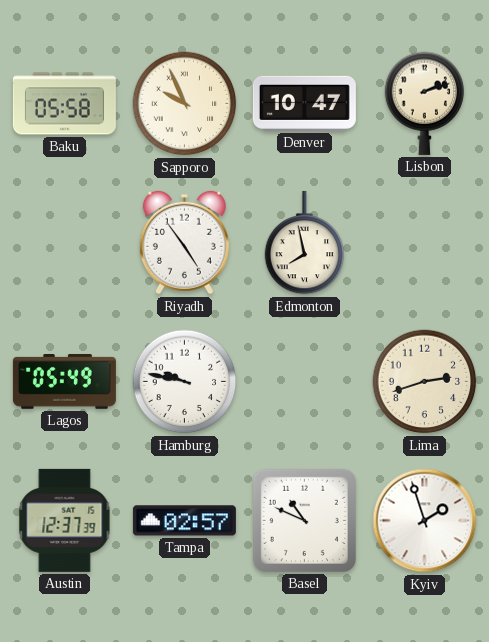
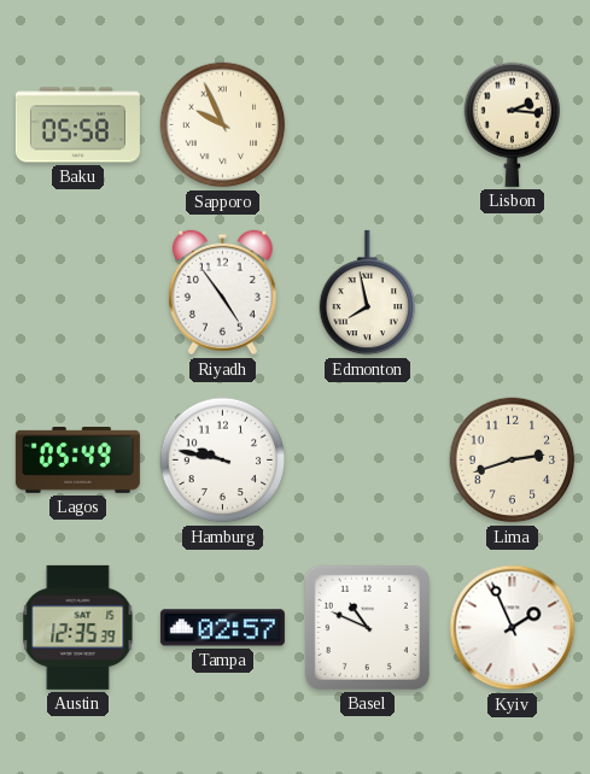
Denver: 10:47 -> none
Lisbon: 2:12 -> 2:16
Austin: 12:37 -> 12:35
Kyiv: 1:57 -> 1:56
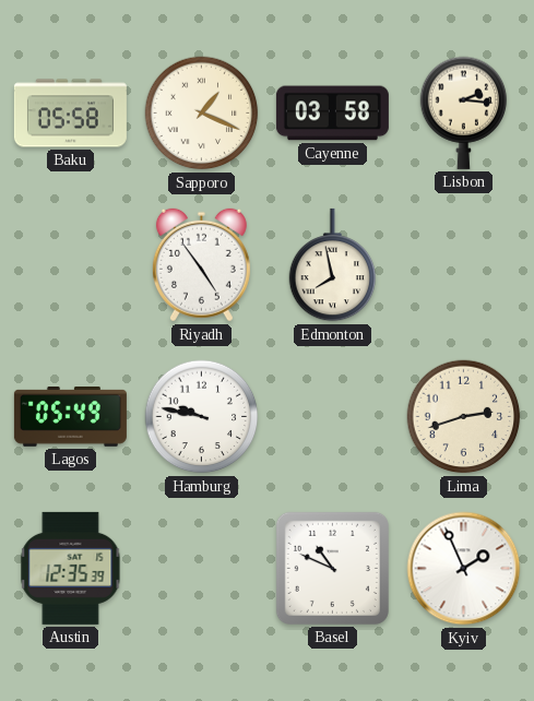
Sapporo: 9:56 -> 1:19
Cayenne: none -> 03:58
Tampa: 02:57 -> none
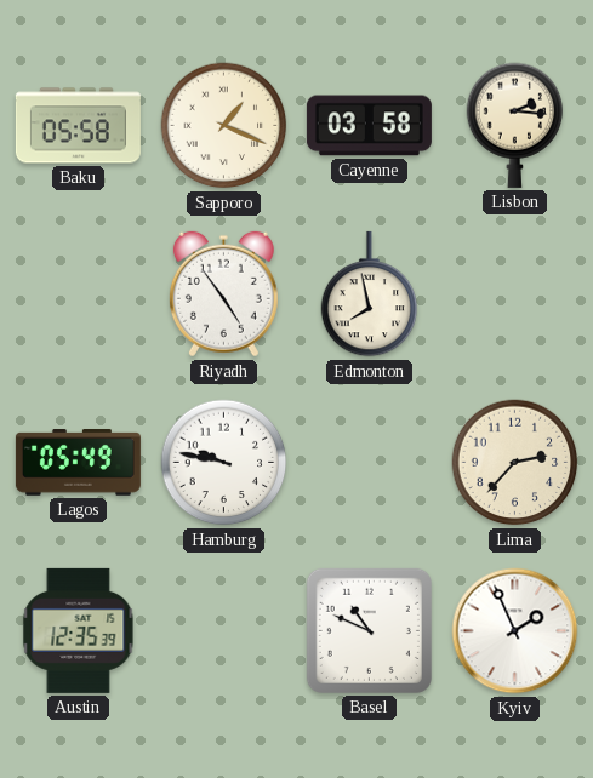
Lima: 2:42 -> 2:37
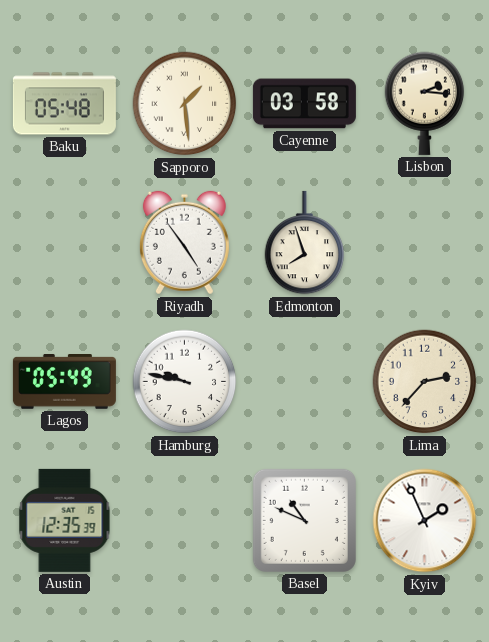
Baku: 05:58 -> 05:48
Sapporo: 1:19 -> 1:29
Edmonton: 7:58 -> 7:57
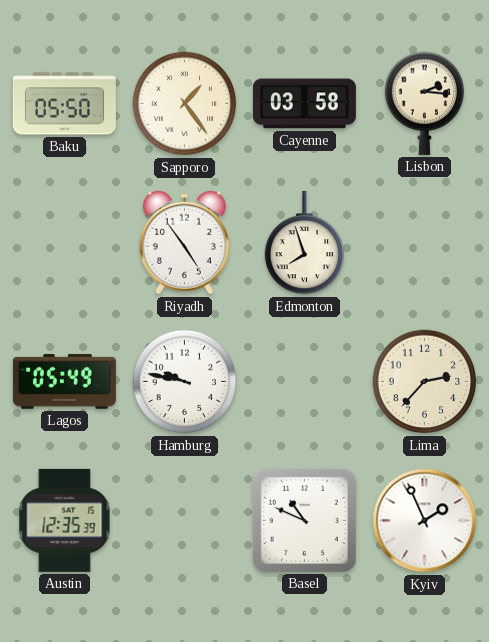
Baku: 05:48 -> 05:50
Sapporo: 1:29 -> 1:24
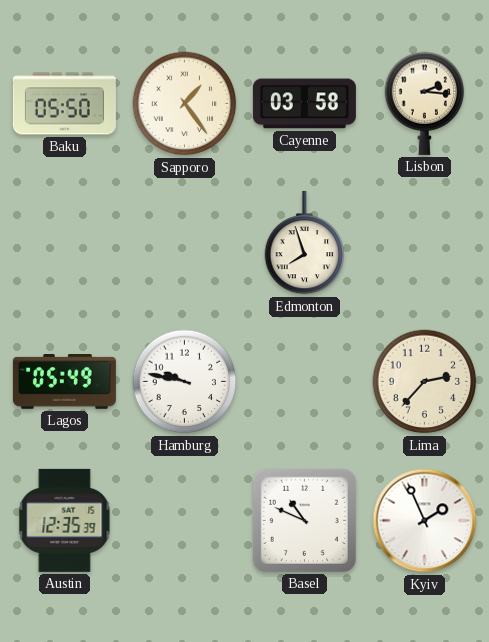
Riyadh: 4:54 -> none
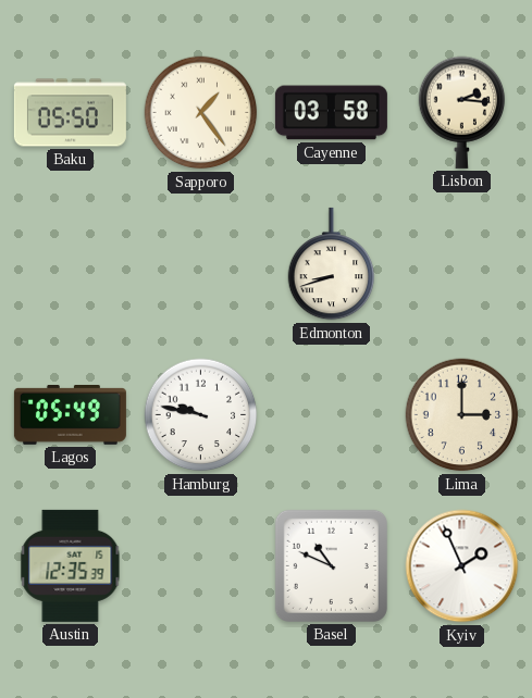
Edmonton: 7:57 -> 8:42
Lima: 2:37 -> 3:00
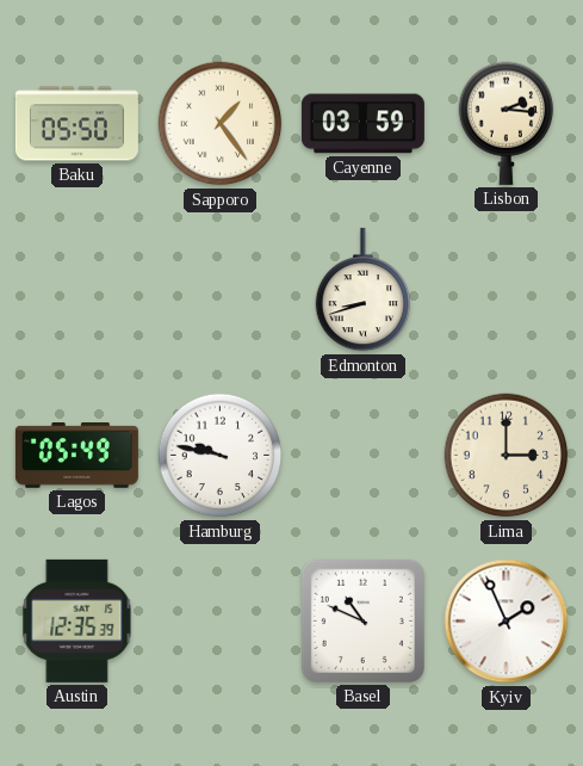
Cayenne: 03:58 -> 03:59
